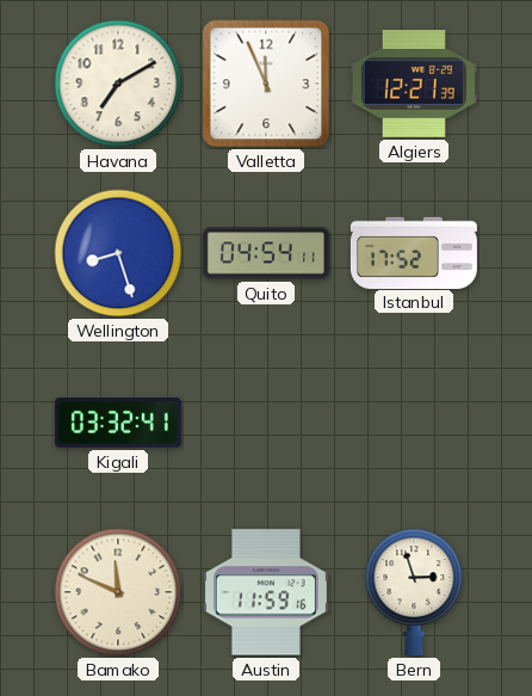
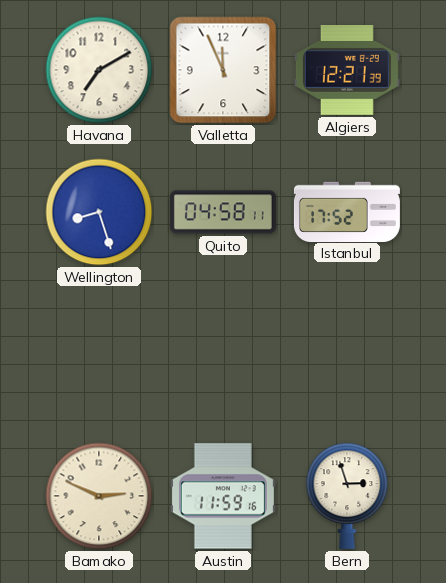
Quito: 04:54 -> 04:58
Kigali: 03:32 -> none
Bamako: 11:49 -> 2:49
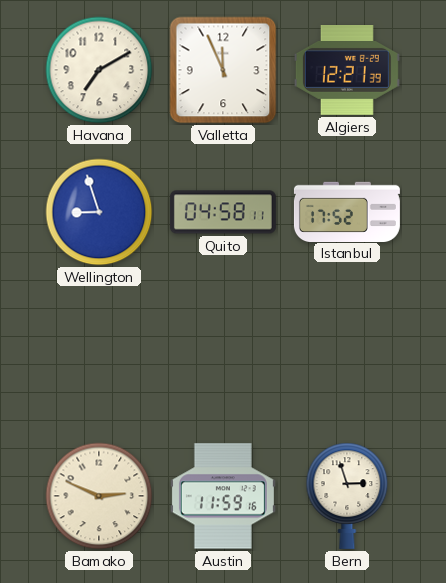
Wellington: 8:27 -> 8:57
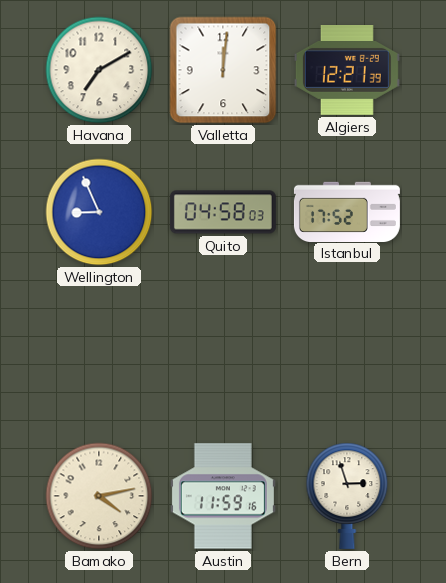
Valletta: 11:56 -> 12:01
Wellington: 8:57 -> 8:56
Quito: 04:58:11 -> 04:58:03
Bamako: 2:49 -> 4:13
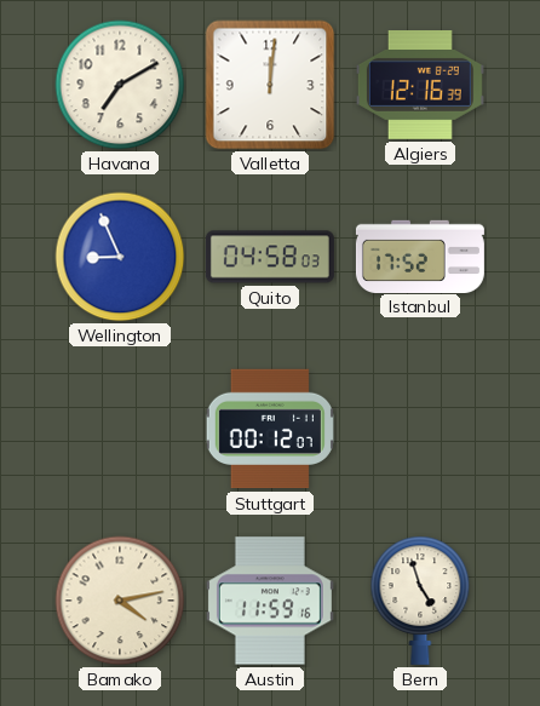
Algiers: 12:21 -> 12:16
Stuttgart: none -> 00:12
Bern: 2:57 -> 4:57
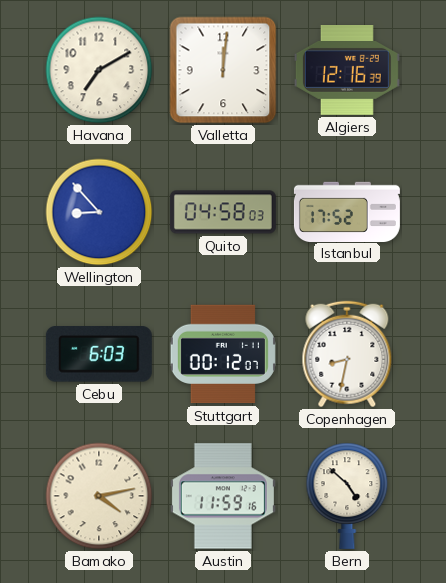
Wellington: 8:56 -> 8:53
Cebu: none -> 6:03
Copenhagen: none -> 8:32
Bern: 4:57 -> 4:52
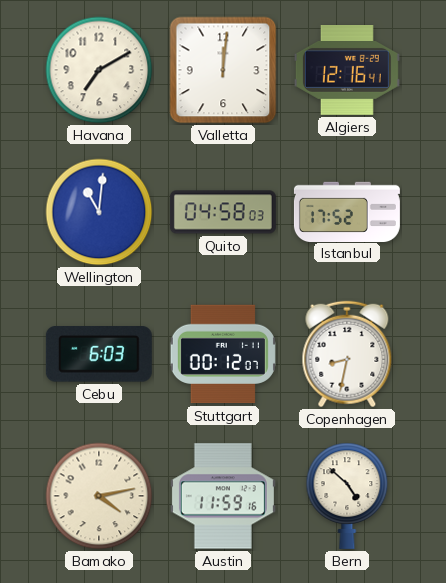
Algiers: 12:16:39 -> 12:16:41
Wellington: 8:53 -> 11:01
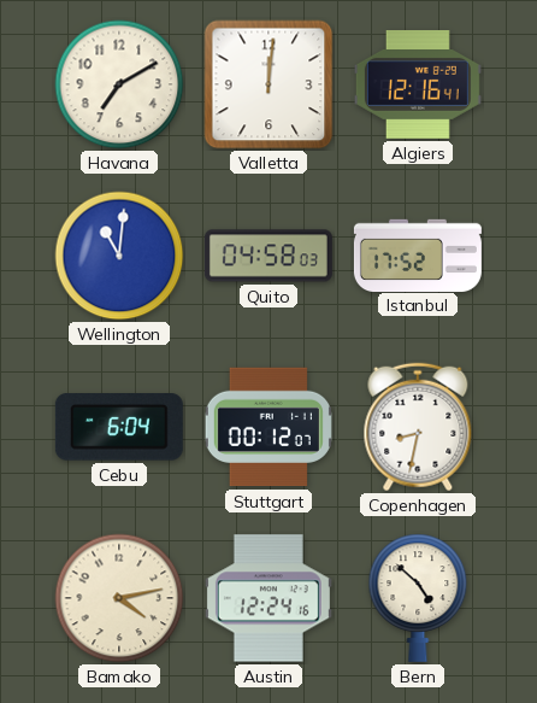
Cebu: 6:03 -> 6:04
Austin: 11:59 -> 12:24
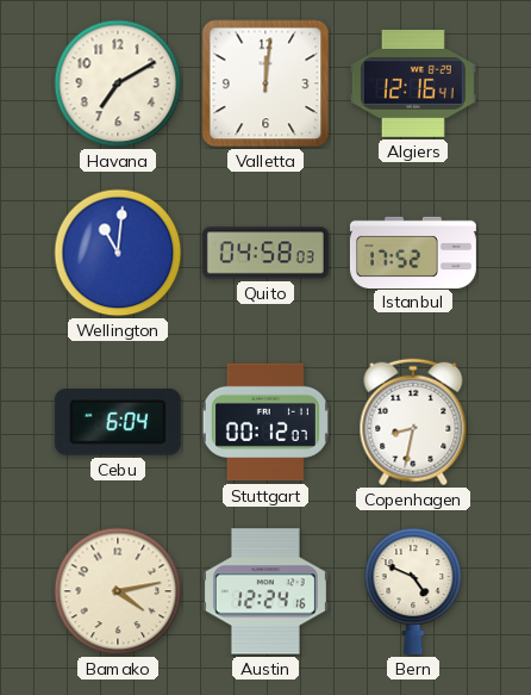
Bern: 4:52 -> 4:49
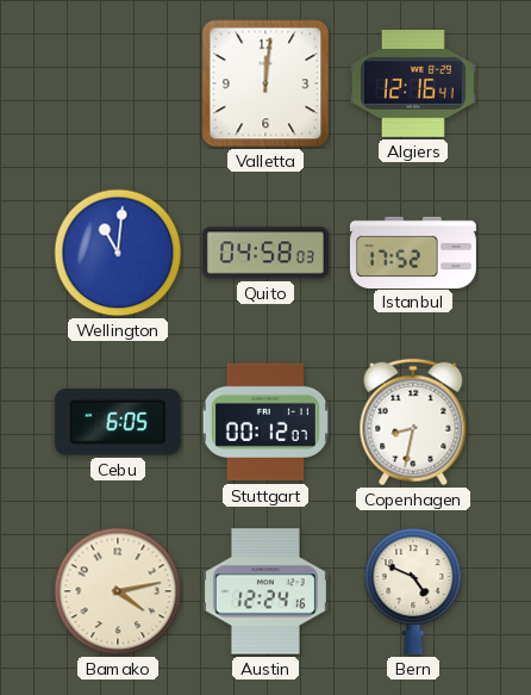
Havana: 7:10 -> none
Cebu: 6:04 -> 6:05
